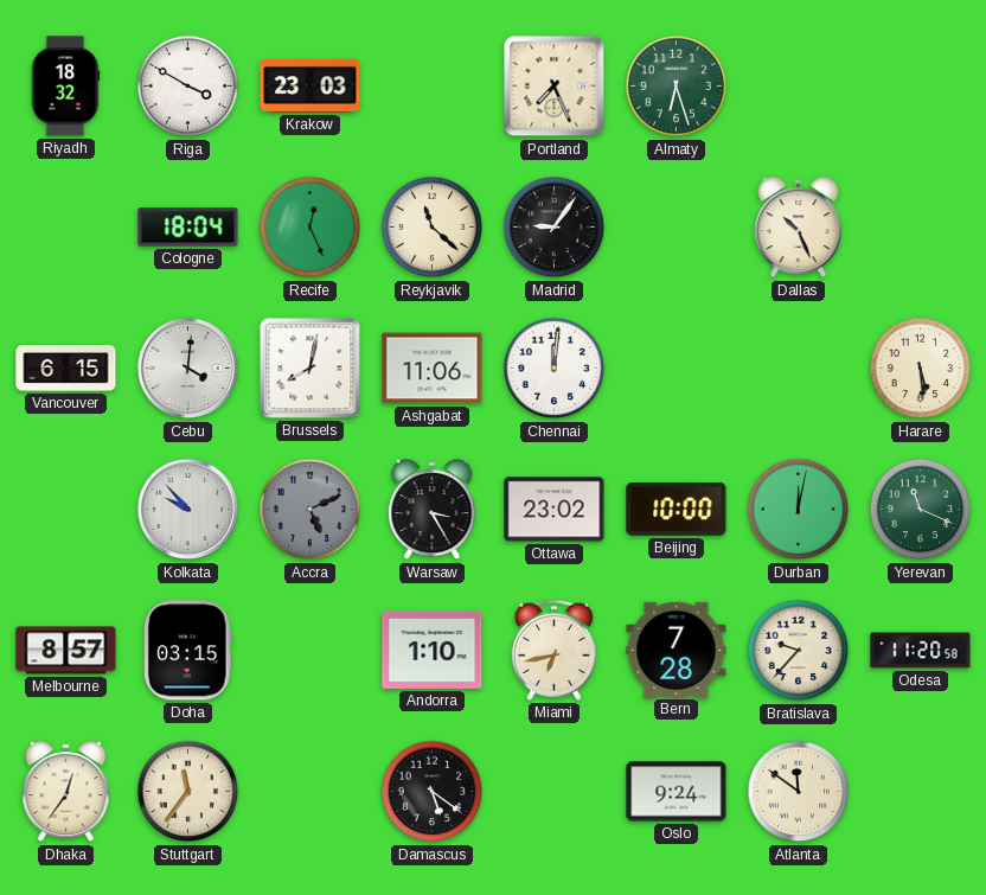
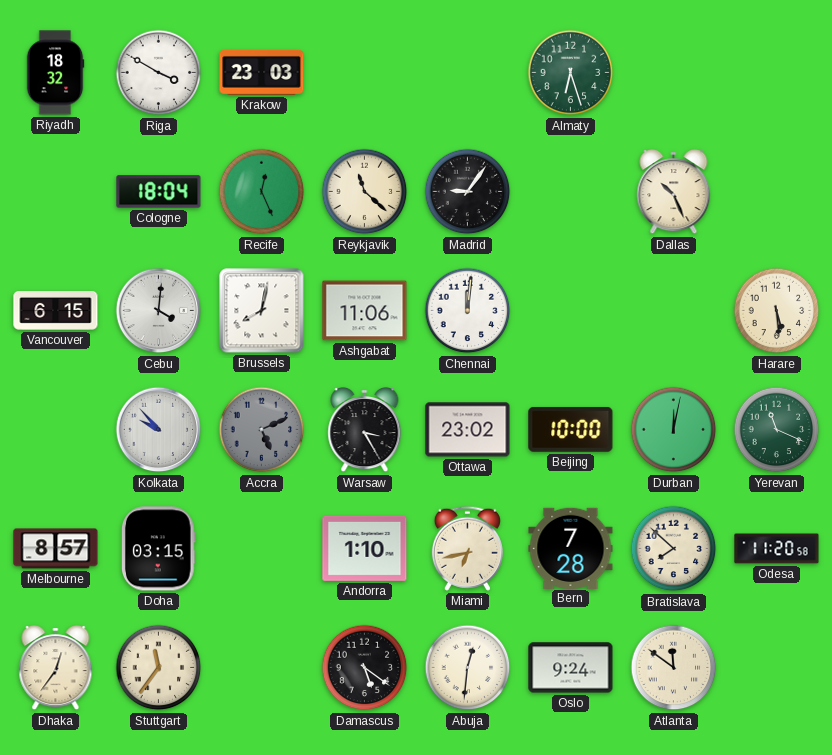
Portland: 7:26 -> none
Bratislava: 9:37 -> 7:52
Abuja: none -> 12:31
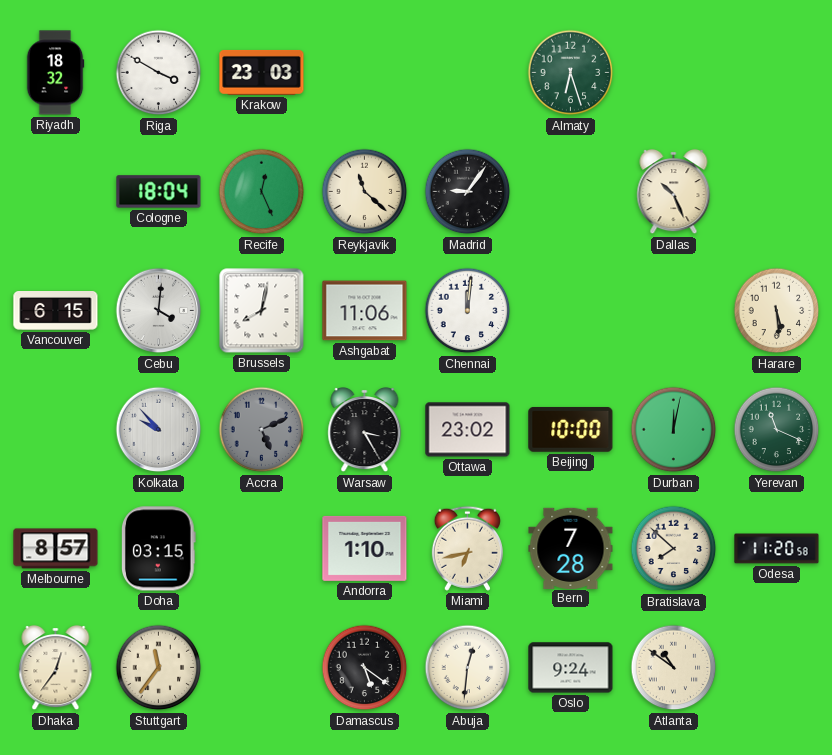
Atlanta: 11:51 -> 10:51
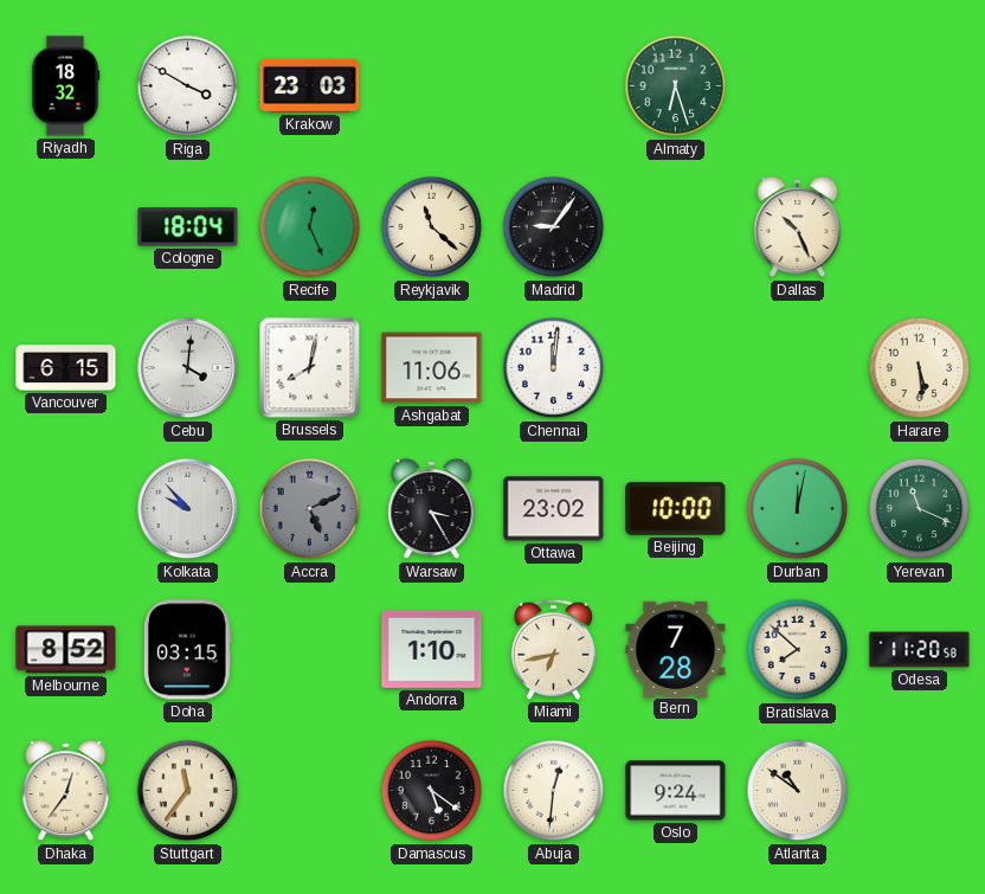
Melbourne: 8:57 -> 8:52
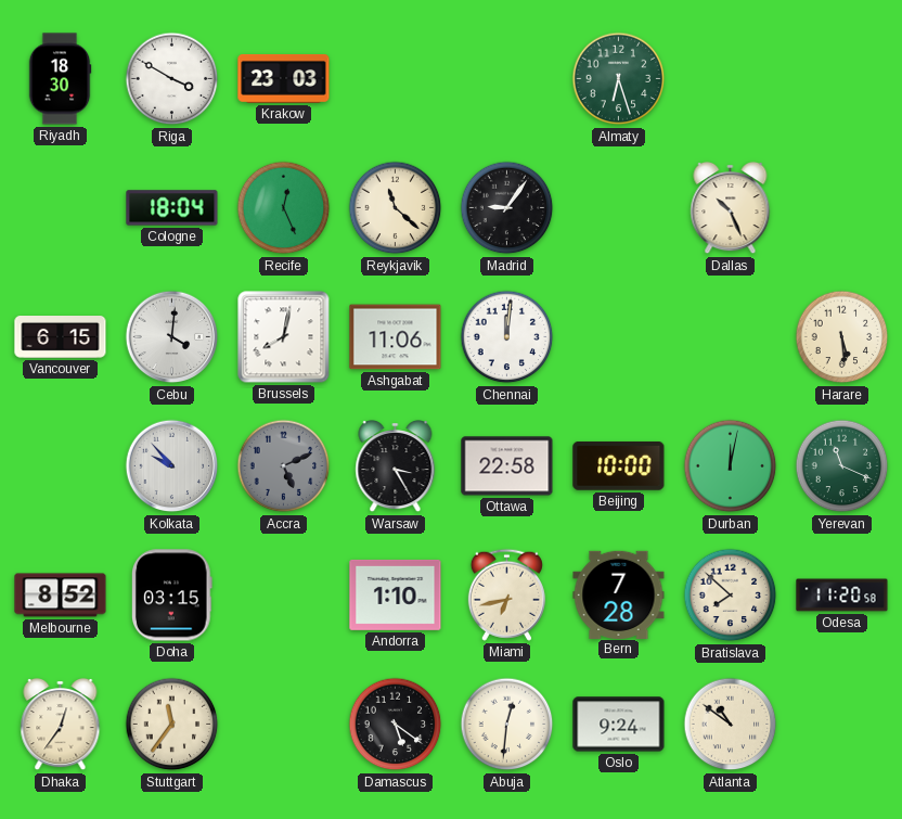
Riyadh: 18:32 -> 18:30
Ottawa: 23:02 -> 22:58
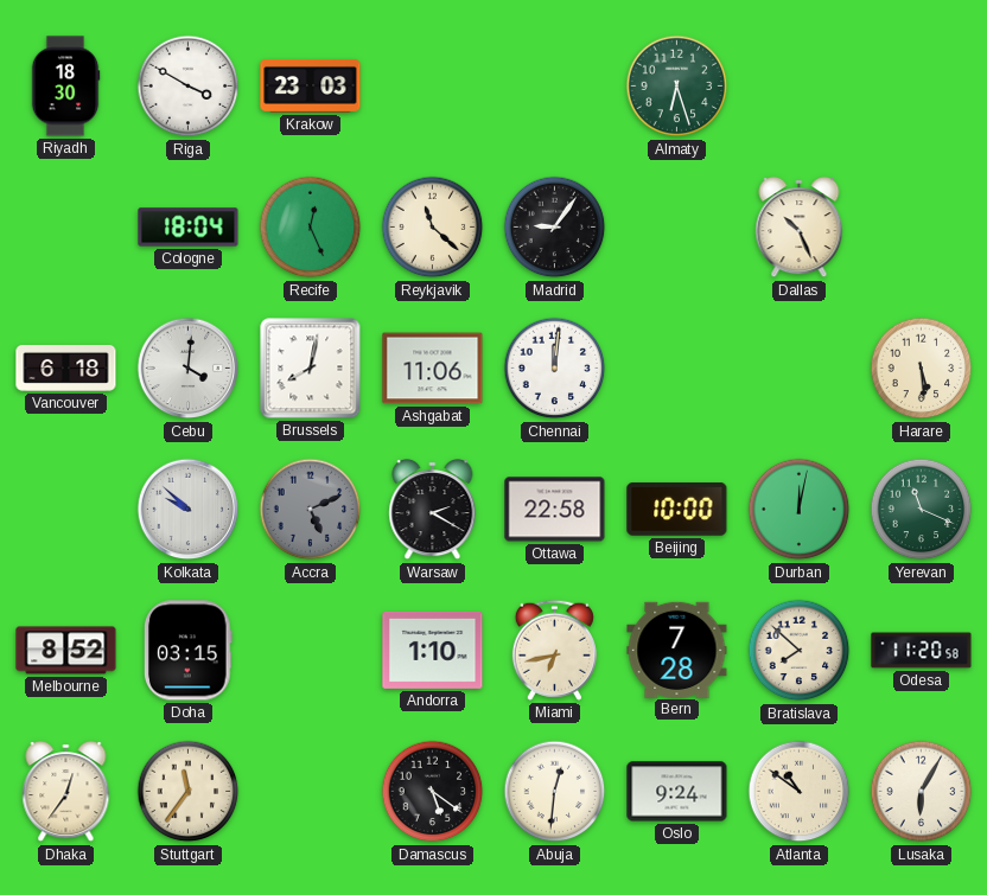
Vancouver: 6:15 -> 6:18
Kolkata: 9:53 -> 9:52
Warsaw: 3:25 -> 2:20
Lusaka: none -> 6:05
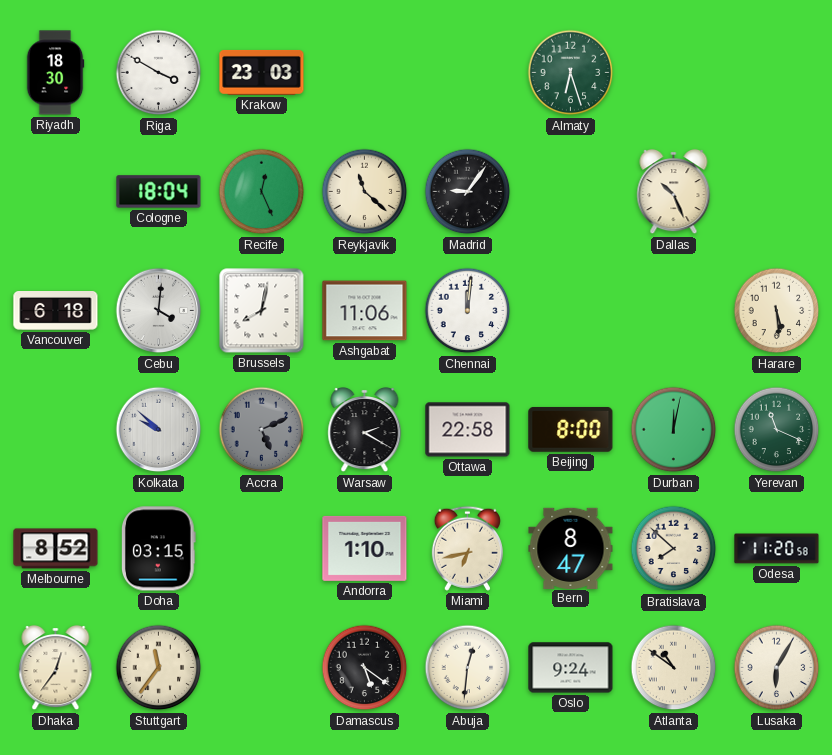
Beijing: 10:00 -> 8:00
Bern: 7:28 -> 8:47
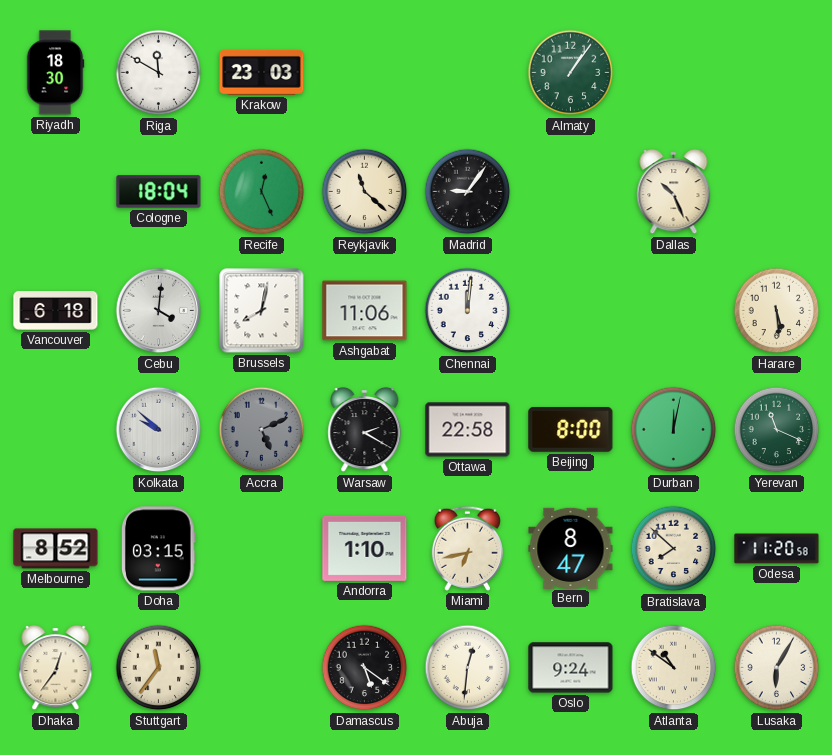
Riga: 3:50 -> 11:50
Almaty: 6:27 -> 1:06
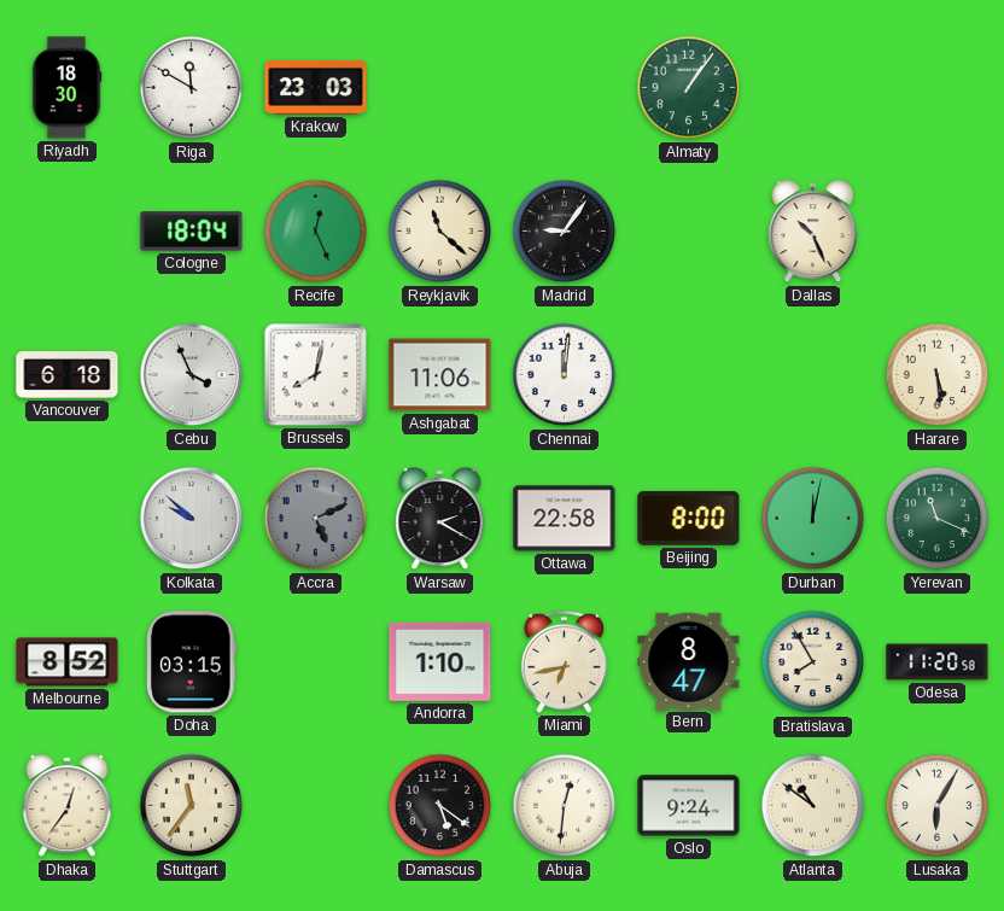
Cebu: 4:01 -> 3:56
Bratislava: 7:52 -> 7:55
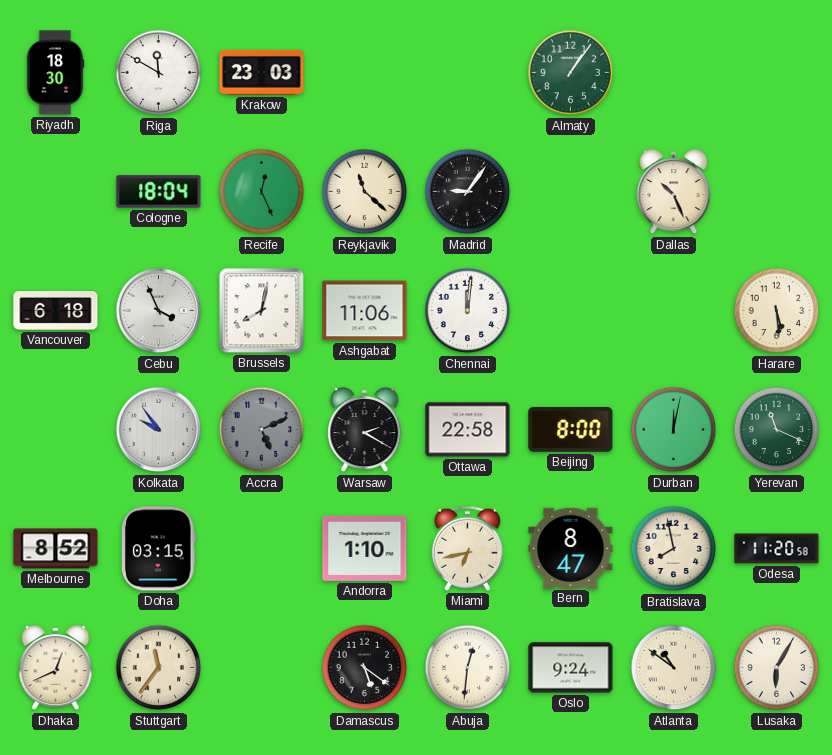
Kolkata: 9:52 -> 9:54
Bratislava: 7:55 -> 7:58
Dhaka: 12:36 -> 12:41
